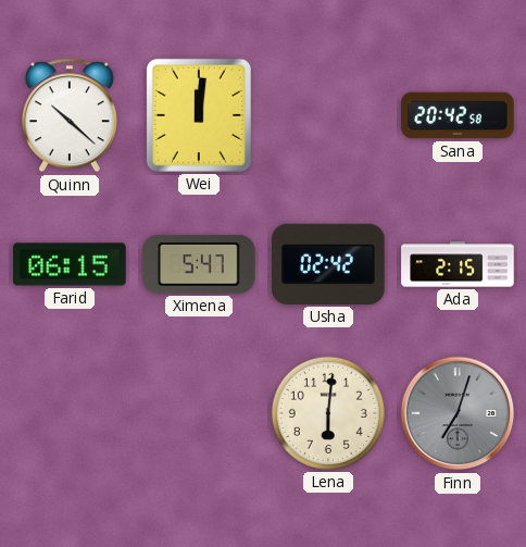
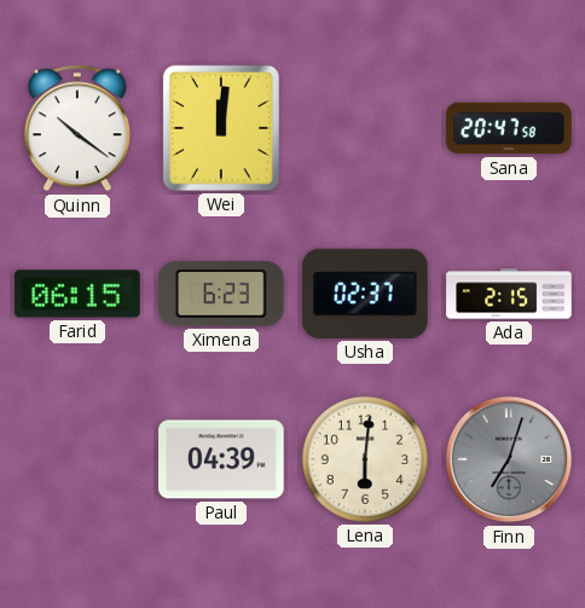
Quinn: 10:22 -> 10:21
Sana: 20:42 -> 20:47
Ximena: 5:47 -> 6:23
Usha: 02:42 -> 02:37
Paul: none -> 04:39
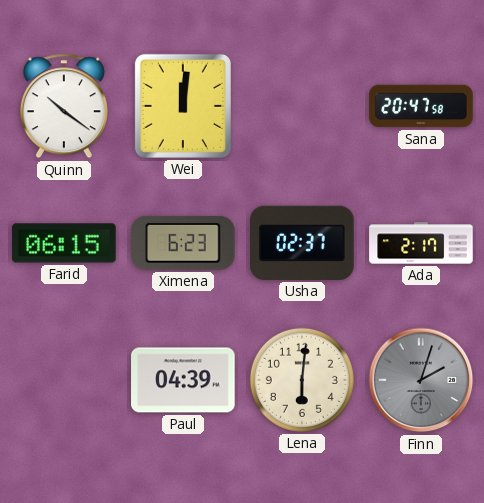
Ada: 2:15 -> 2:17
Finn: 7:03 -> 2:03
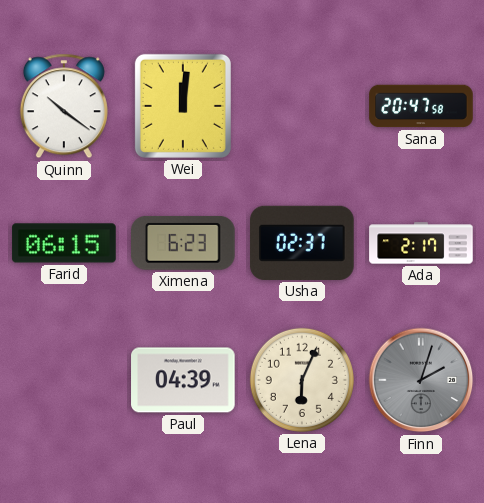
Lena: 6:01 -> 6:04
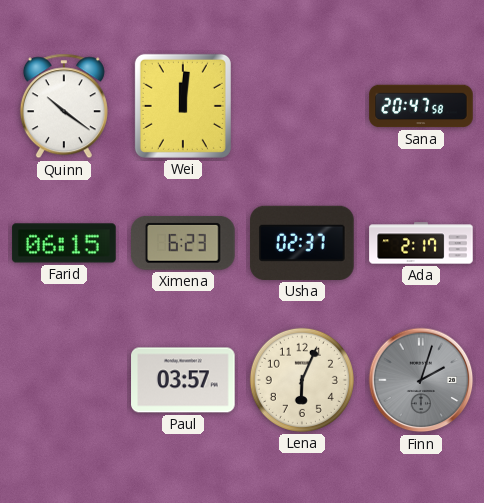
Paul: 04:39 -> 03:57
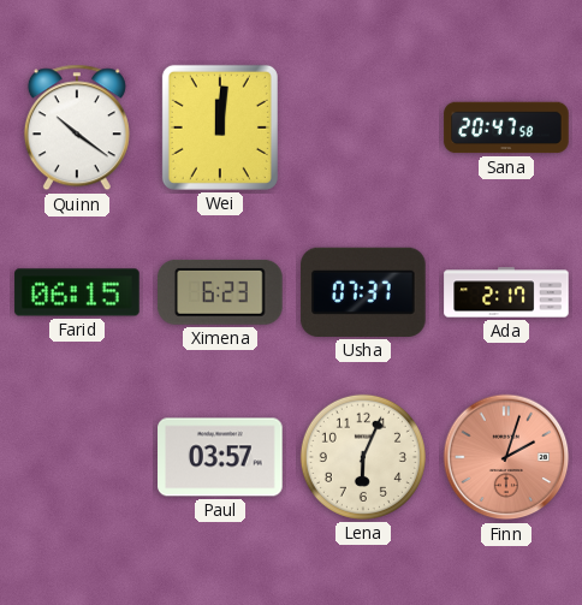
Usha: 02:37 -> 07:37
Finn dial: grey -> salmon
